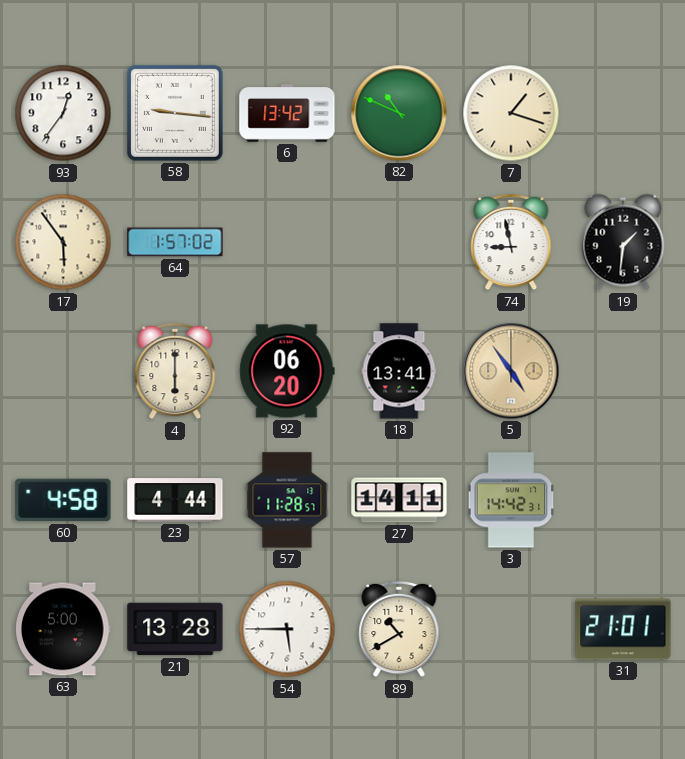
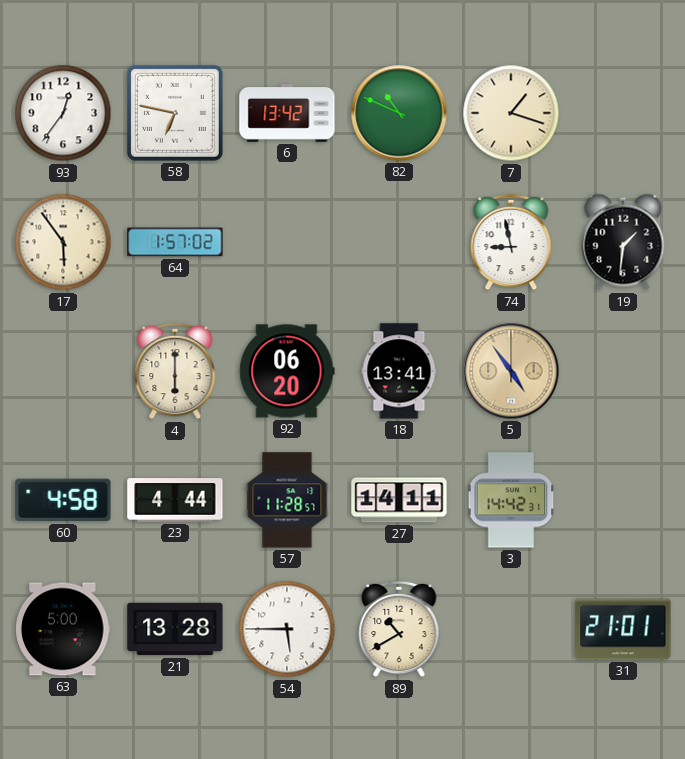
58: 9:16 -> 6:47
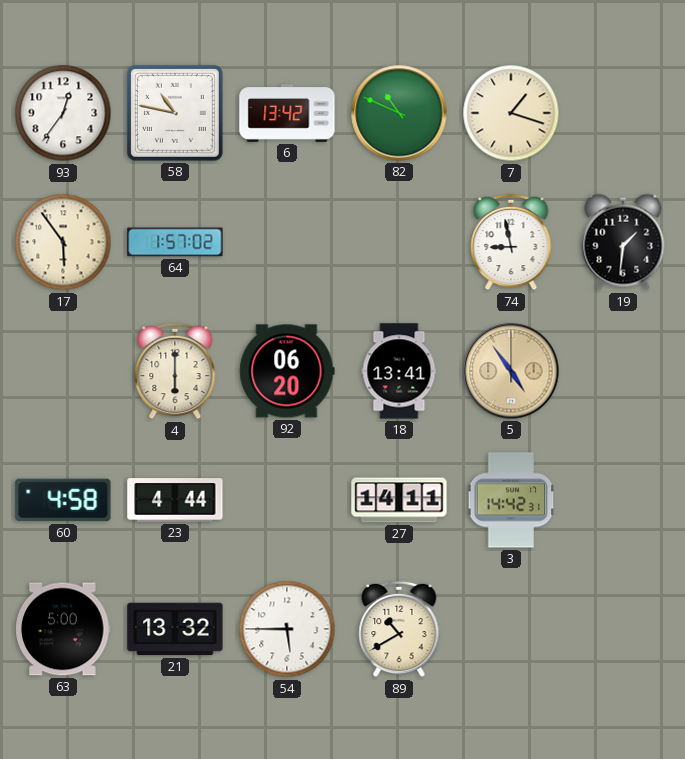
58: 6:47 -> 10:47
57: 11:28 -> none
21: 13:28 -> 13:32
31: 21:01 -> none
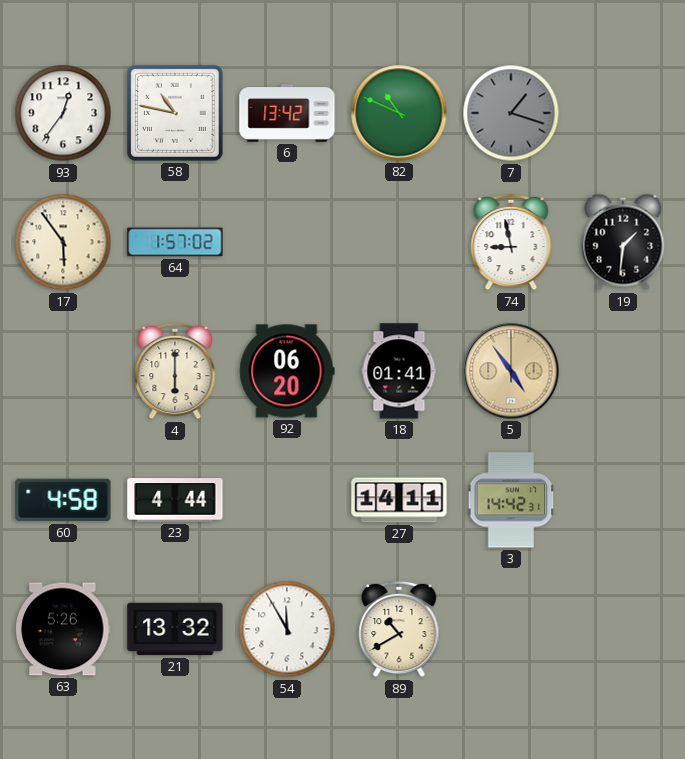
7 dial: cream -> grey
18: 13:41 -> 01:41
63: 5:00 -> 5:26
54: 5:45 -> 11:55
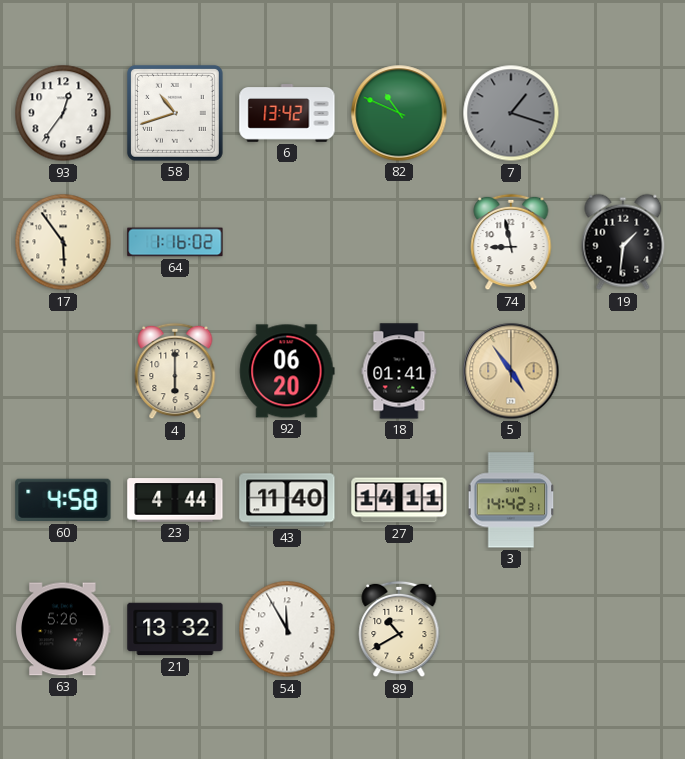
58: 10:47 -> 10:42
64: 1:57 -> 1:16
43: none -> 11:40
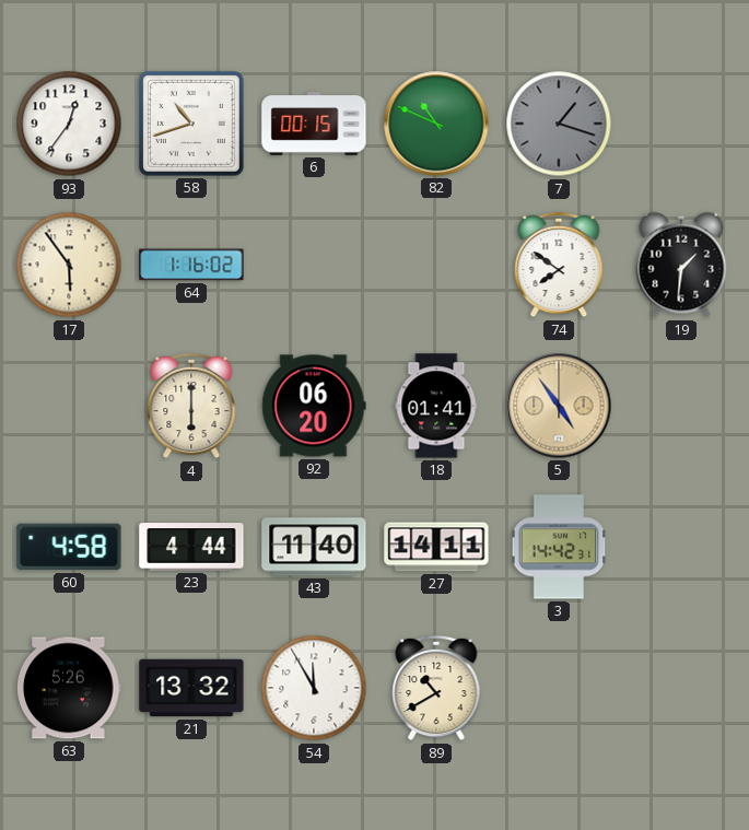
6: 13:42 -> 00:15
74: 8:58 -> 7:51
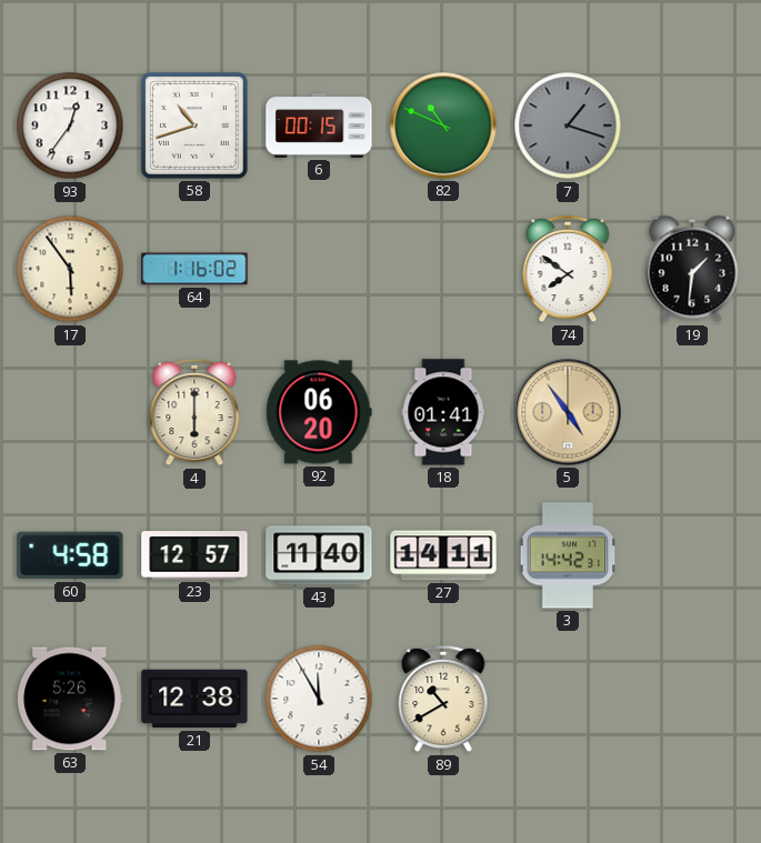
23: 4:44 -> 12:57
21: 13:32 -> 12:38
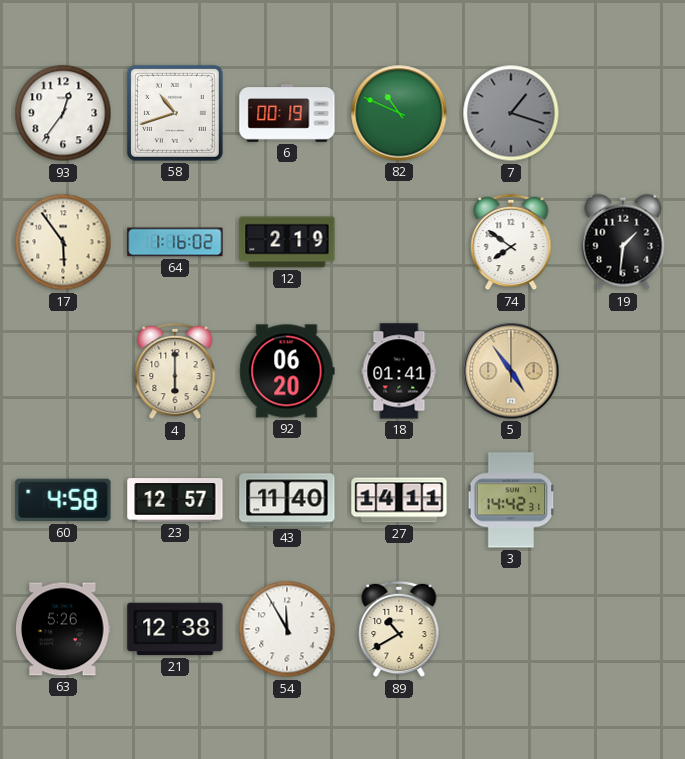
6: 00:15 -> 00:19
12: none -> 2:19
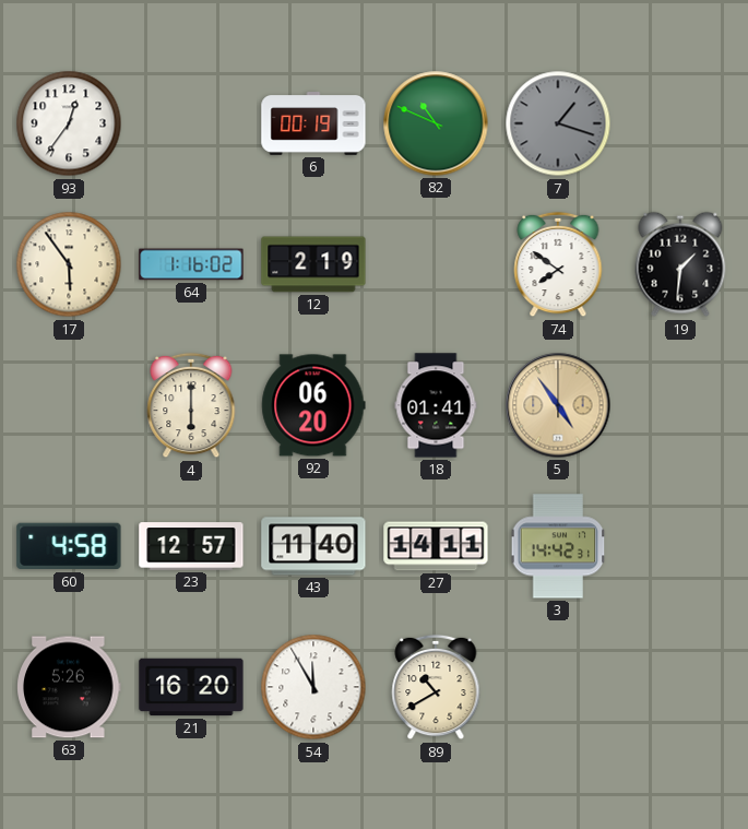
58: 10:42 -> none
21: 12:38 -> 16:20
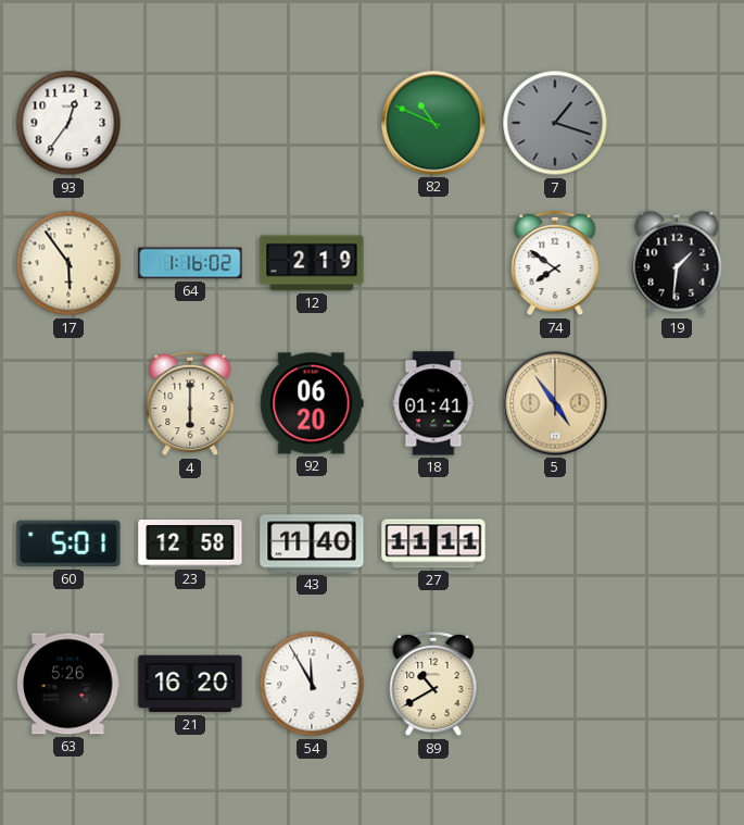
6: 00:19 -> none
60: 4:58 -> 5:01
23: 12:57 -> 12:58
27: 14:11 -> 11:11
3: 14:42 -> none
